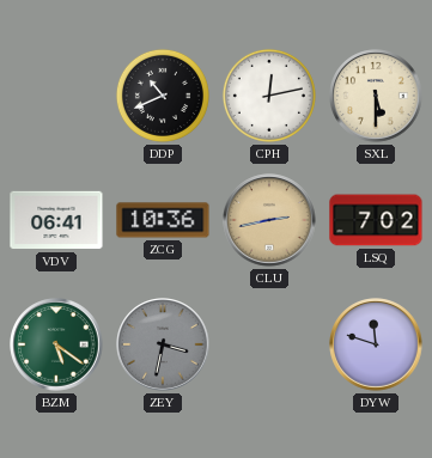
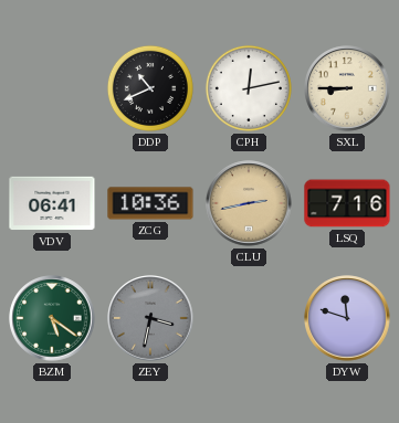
SXL: 5:30 -> 8:45
LSQ: 7:02 -> 7:16
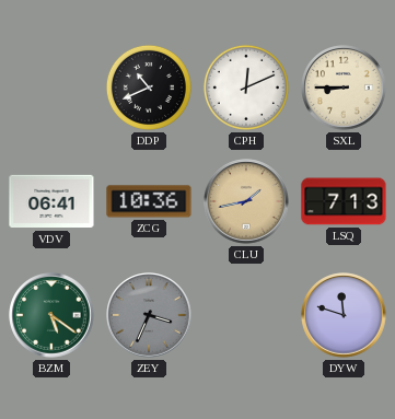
CPH: 12:13 -> 12:11
CLU: 2:43 -> 1:43
LSQ: 7:16 -> 7:13
ZEY: 3:32 -> 3:34
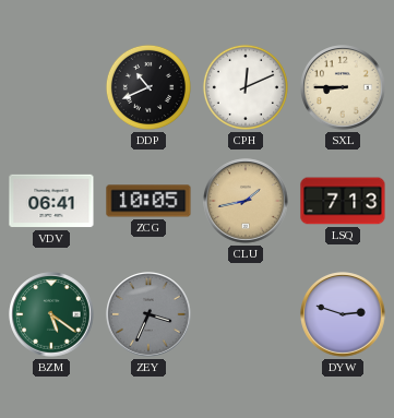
ZCG: 10:36 -> 10:05
DYW: 11:48 -> 2:48
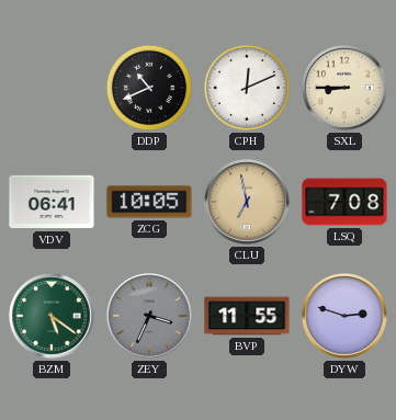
CLU: 1:43 -> 6:58
LSQ: 7:13 -> 7:08
BVP: none -> 11:55
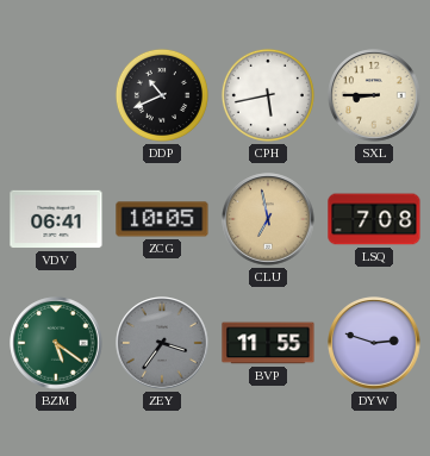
CPH: 12:11 -> 5:43
ZEY: 3:34 -> 3:36
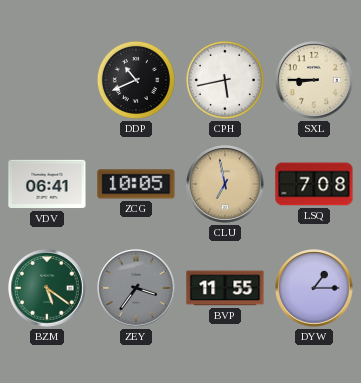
DYW: 2:48 -> 1:15
